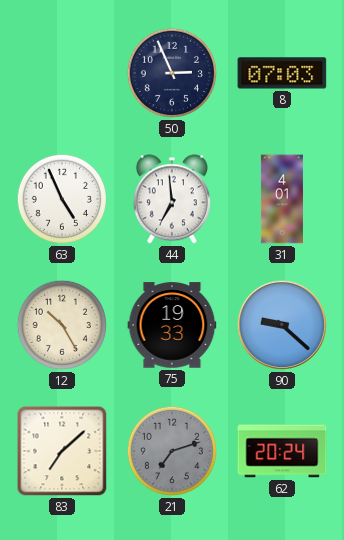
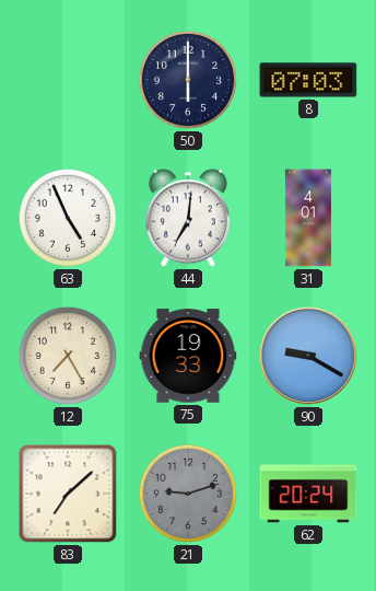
50: 2:56 -> 6:00
44: 6:59 -> 7:01
12: 10:25 -> 7:25
90: 9:22 -> 9:20
21: 7:12 -> 9:12
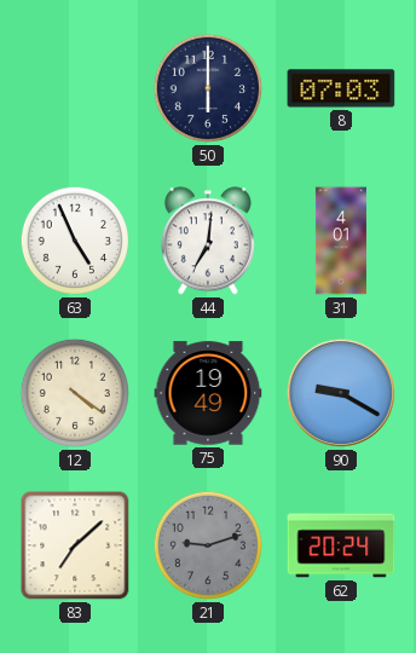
12: 7:25 -> 4:21
75: 19:33 -> 19:49
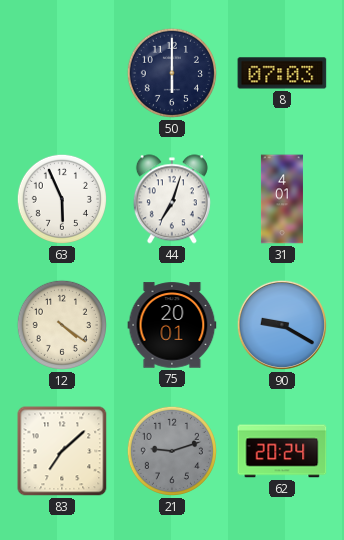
63: 4:56 -> 5:56
44: 7:01 -> 7:03
75: 19:49 -> 20:01
